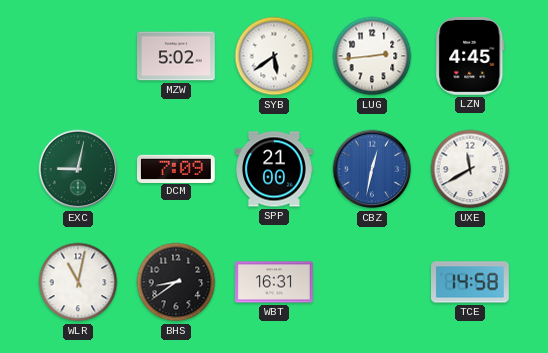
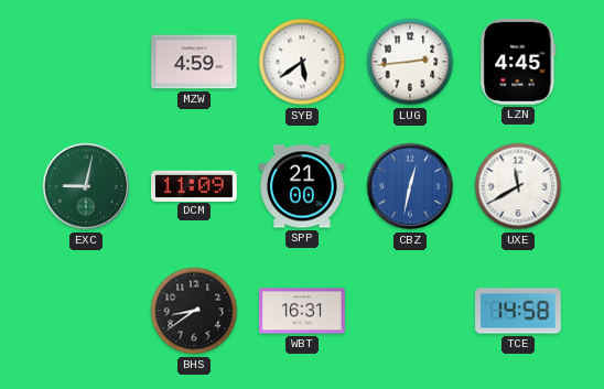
MZW: 5:02 -> 4:59
DCM: 7:09 -> 11:09
WLR: 11:02 -> none
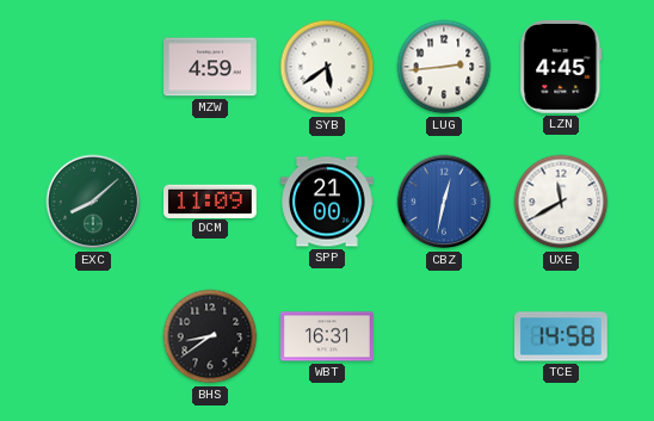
EXC: 9:02 -> 8:08
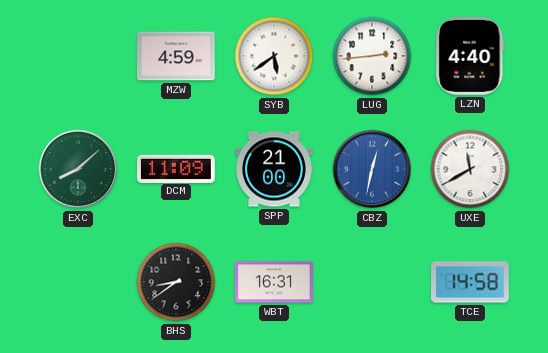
LZN: 4:45 -> 4:40
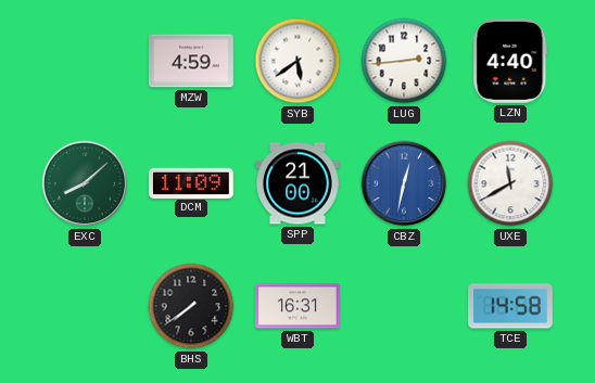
BHS: 8:39 -> 7:39
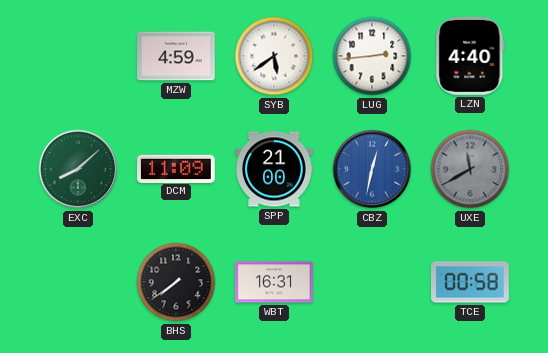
UXE dial: white -> grey
TCE: 14:58 -> 00:58
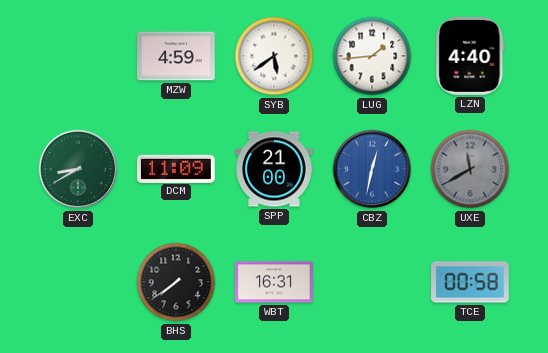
LUG: 2:44 -> 1:44
EXC: 8:08 -> 8:40
